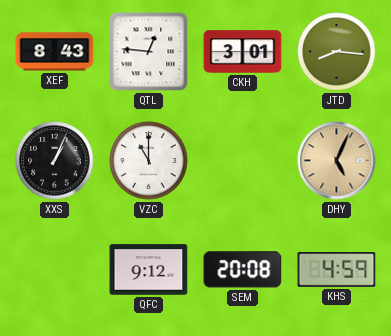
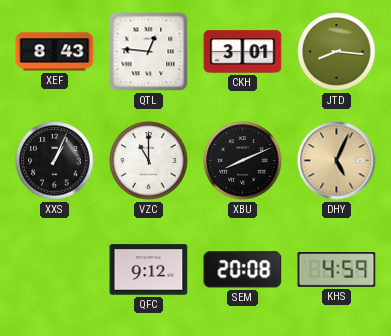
XBU: none -> 8:11
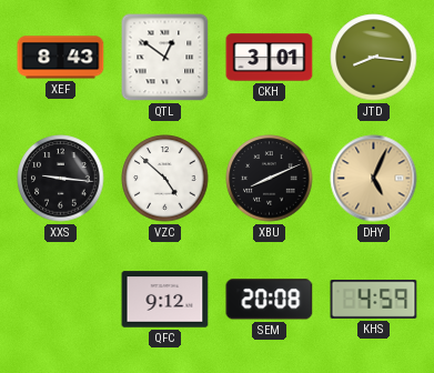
QTL: 12:46 -> 12:51
XXS: 1:04 -> 9:16
VZC: 11:00 -> 4:52
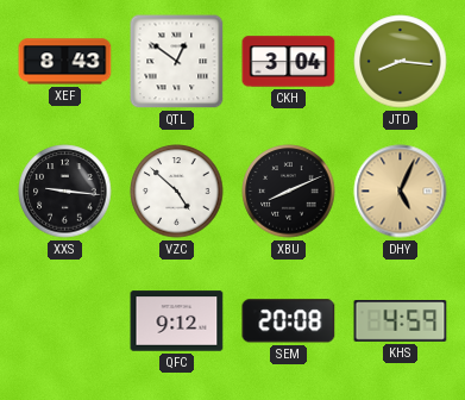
CKH: 3:01 -> 3:04
